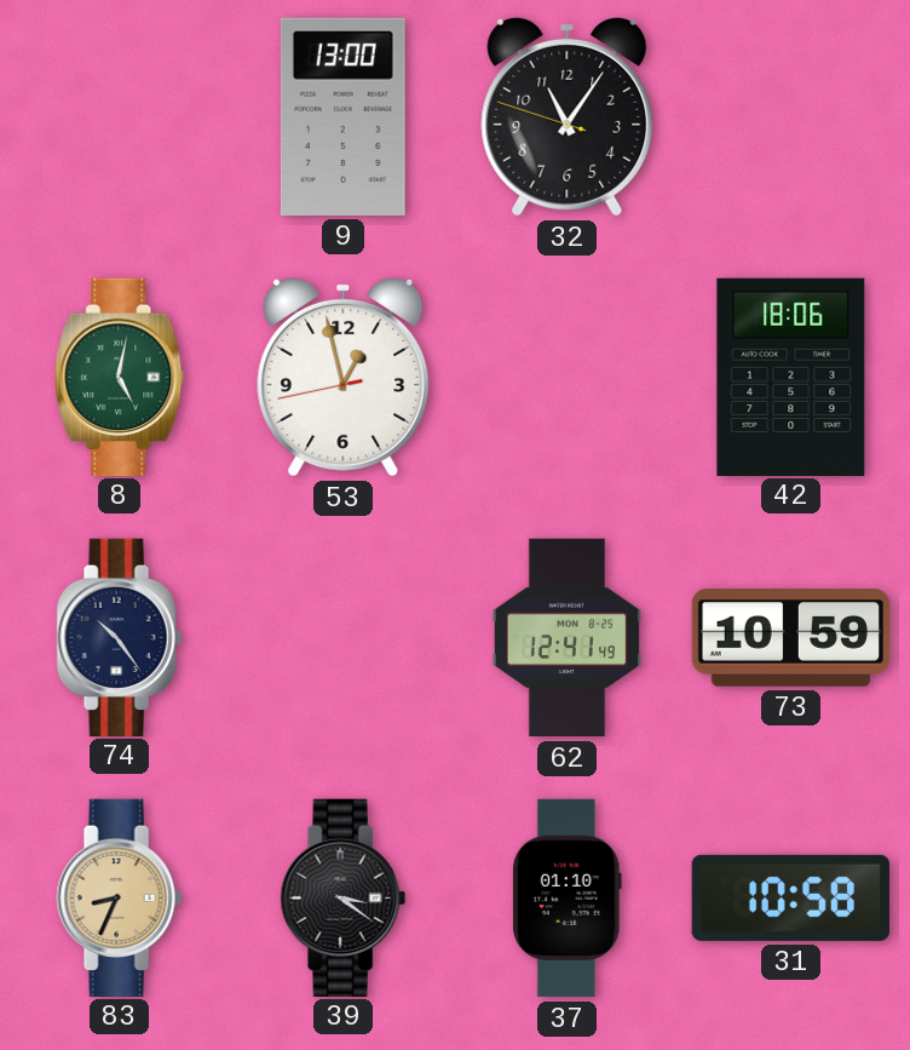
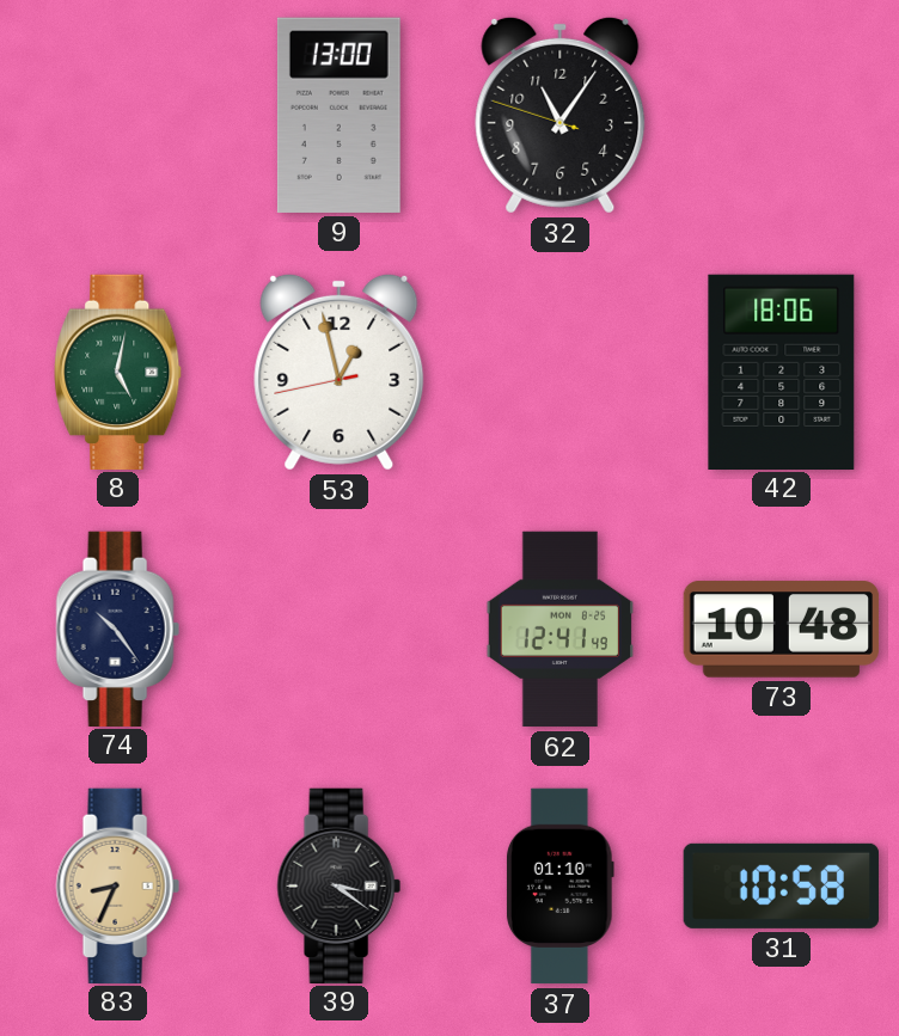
73: 10:59 -> 10:48
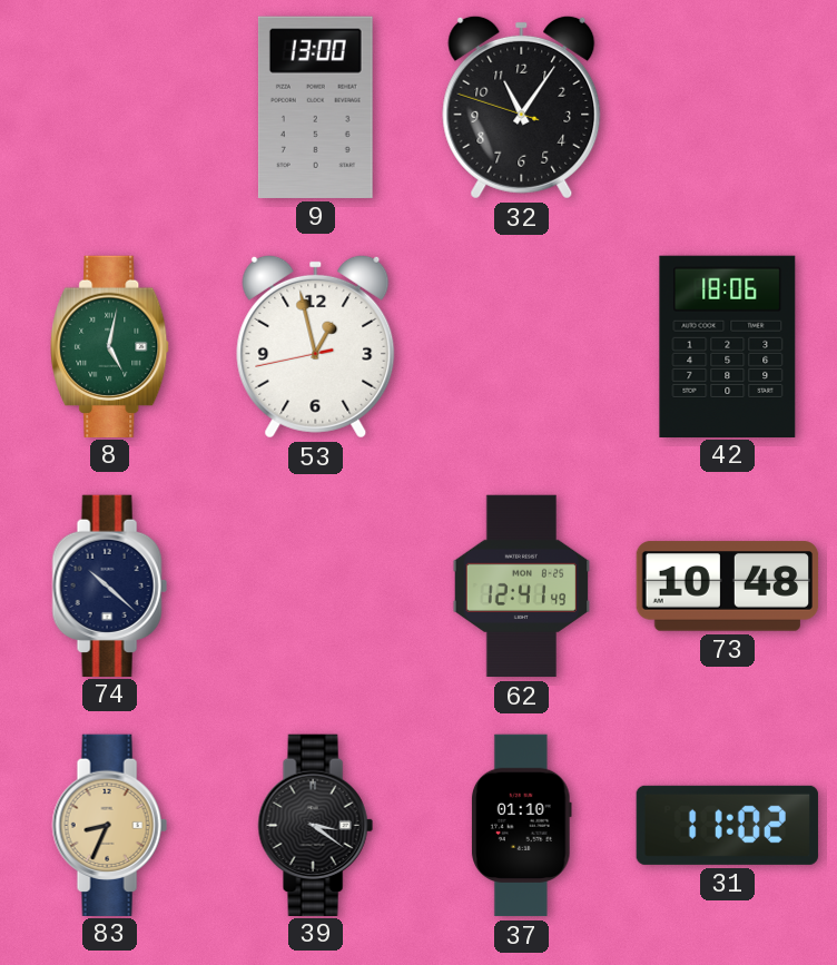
74: 10:24 -> 10:22
31: 10:58 -> 11:02
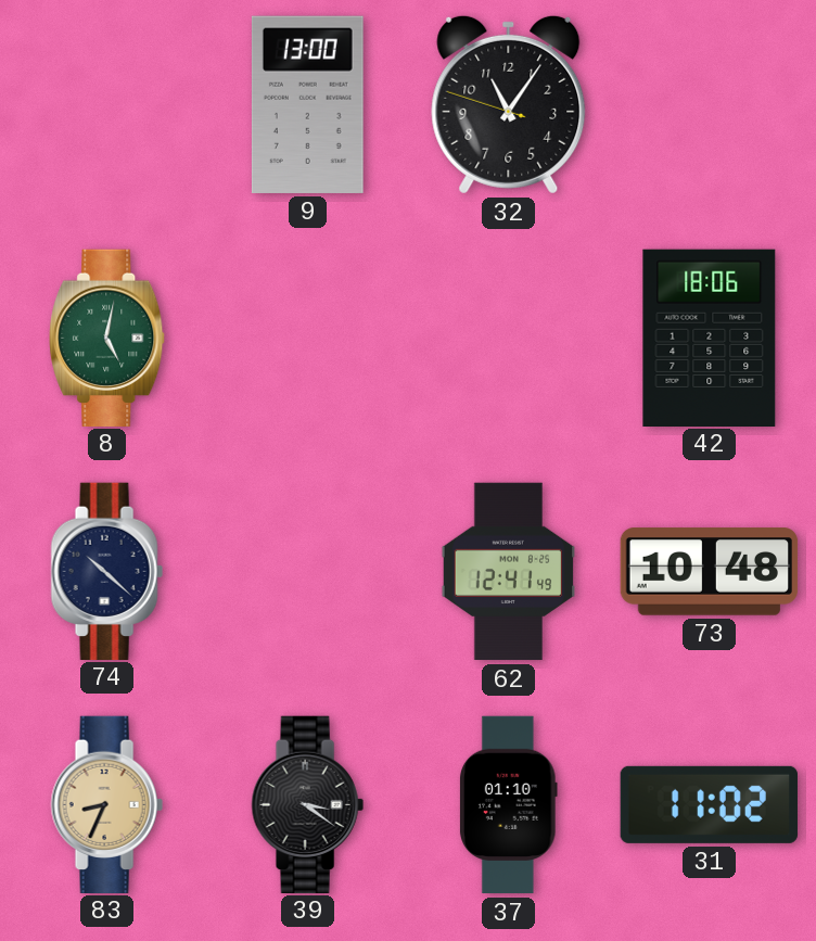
53: 12:57 -> none
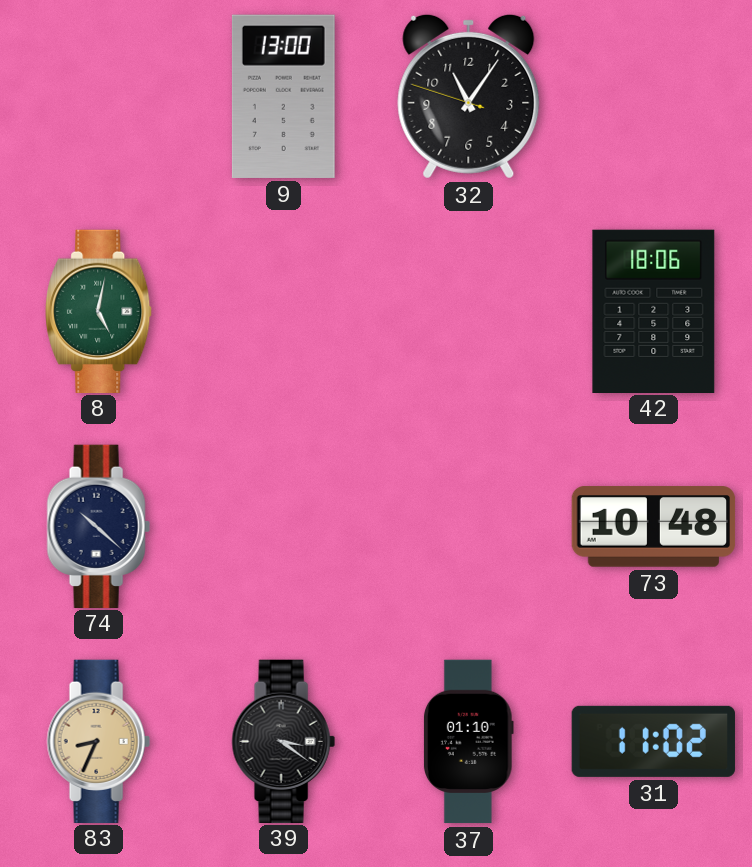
62: 12:41 -> none
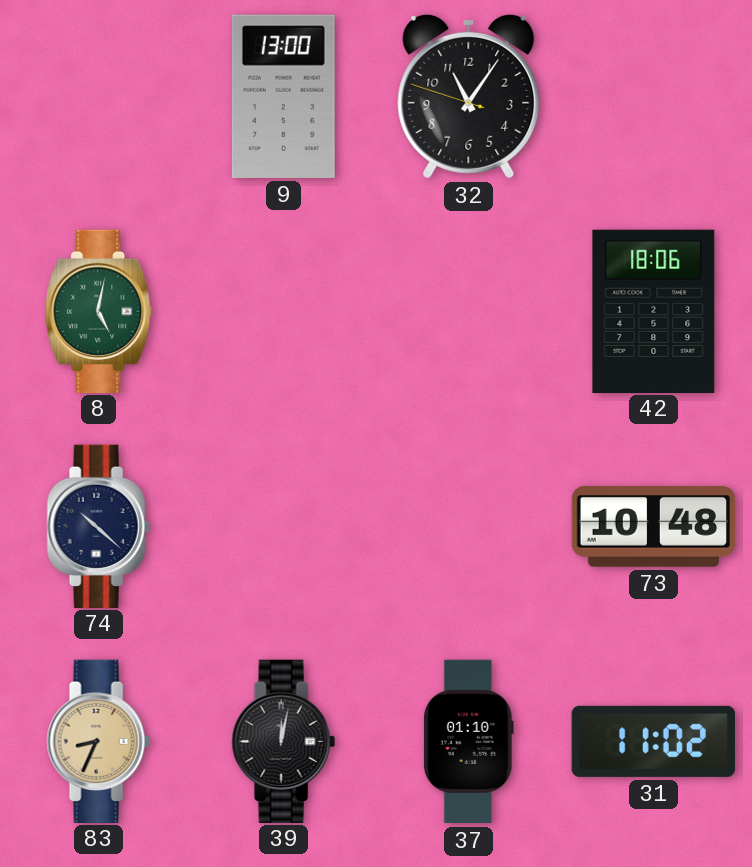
39: 3:21 -> 12:02
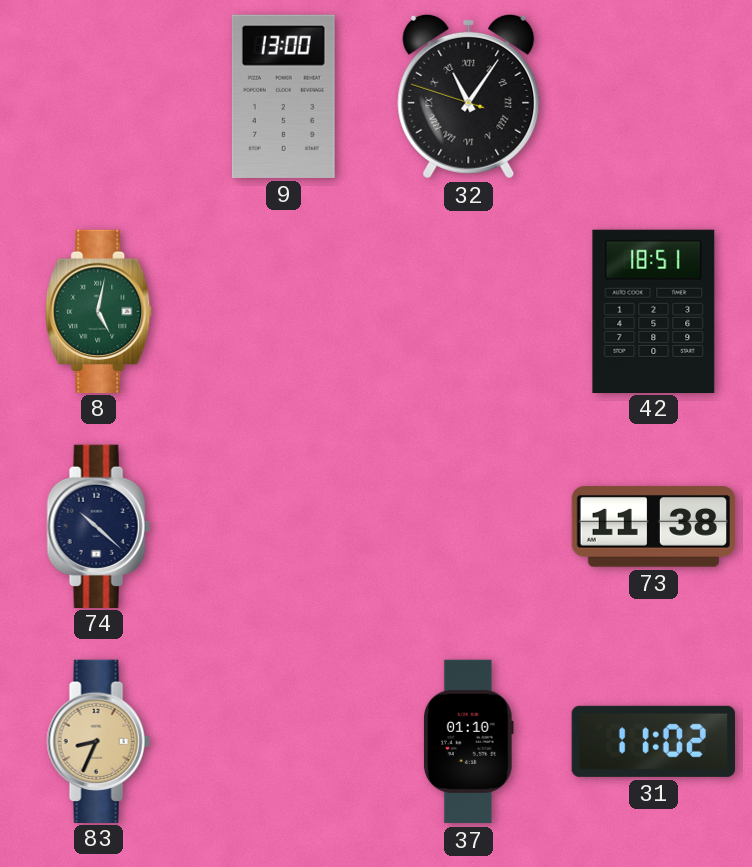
32 numerals: Arabic -> Roman
42: 18:06 -> 18:51
73: 10:48 -> 11:38
39: 12:02 -> none
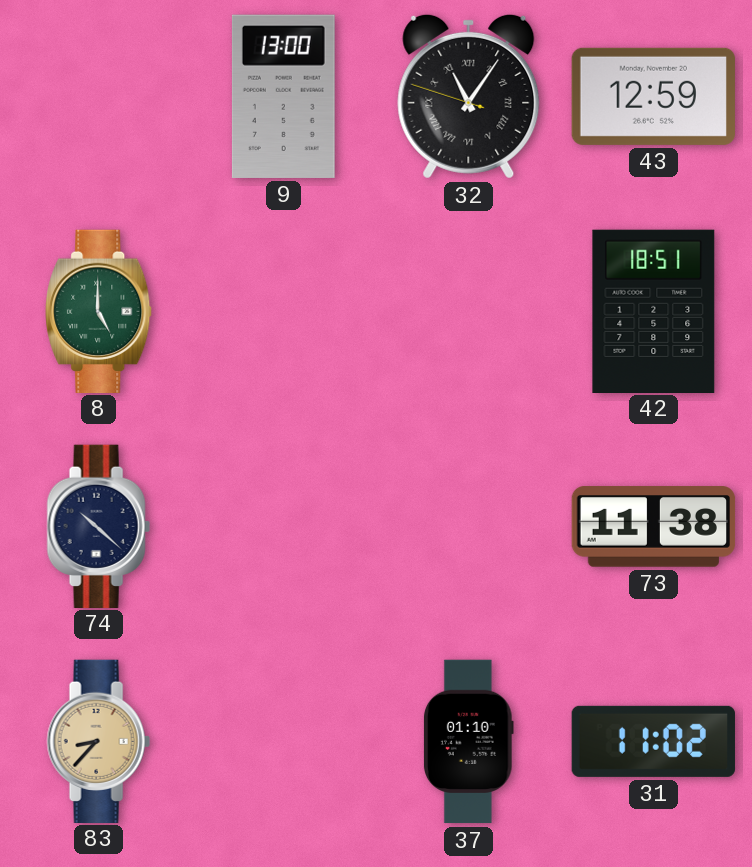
43: none -> 12:59
8: 5:02 -> 5:00
83: 8:34 -> 8:37
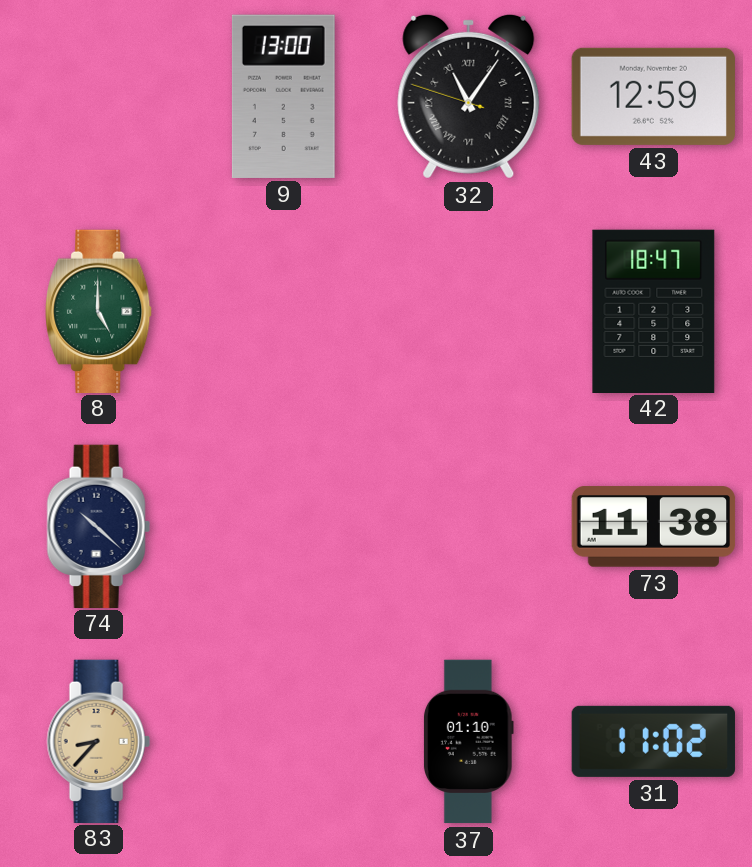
42: 18:51 -> 18:47
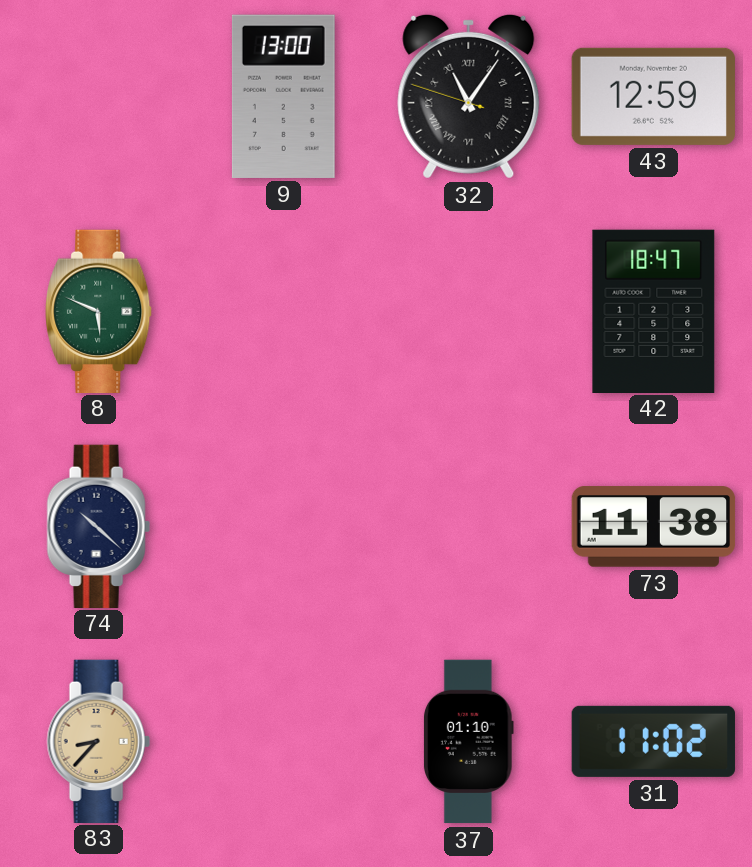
8: 5:00 -> 5:49
